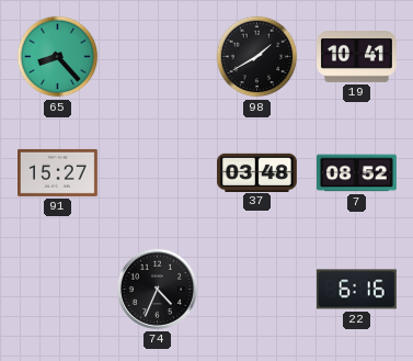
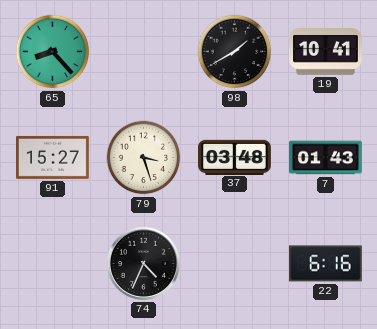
79: none -> 3:27
7: 08:52 -> 01:43
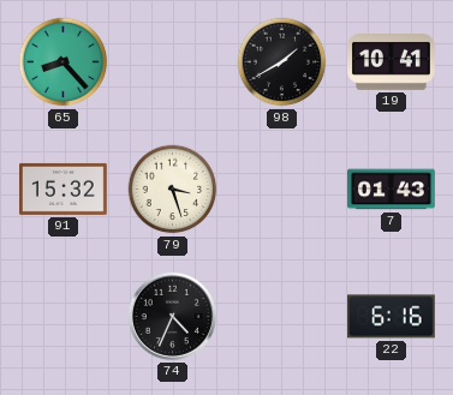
91: 15:27 -> 15:32
37: 03:48 -> none
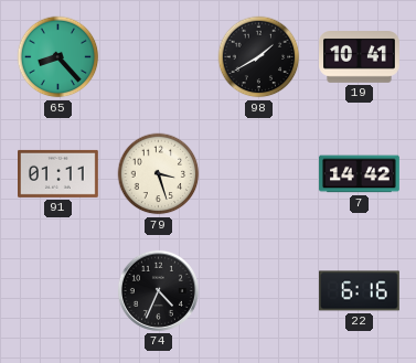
91: 15:32 -> 01:11
7: 01:43 -> 14:42
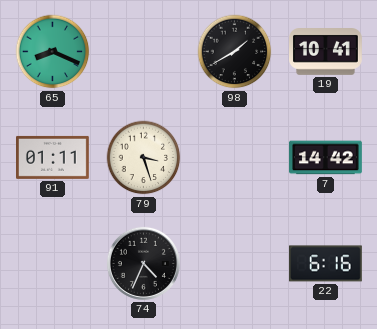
65: 8:23 -> 8:19
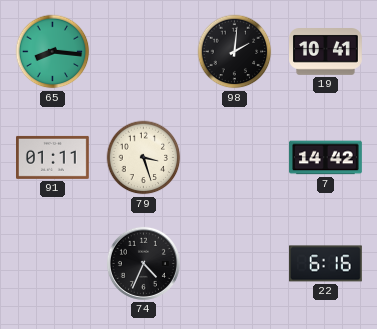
65: 8:19 -> 8:16
98: 1:40 -> 2:01
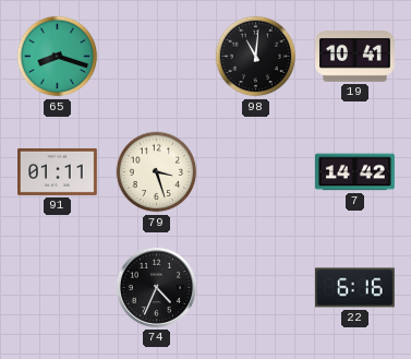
65: 8:16 -> 8:18
98: 2:01 -> 11:01
